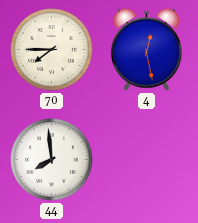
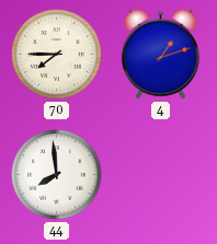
4: 12:28 -> 1:12
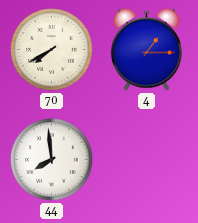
70: 7:45 -> 7:40
4: 1:12 -> 1:15
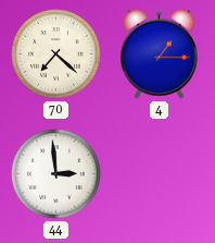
70: 7:40 -> 7:22
44: 7:59 -> 2:59
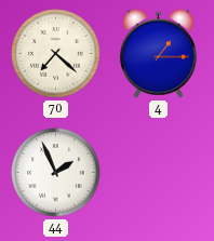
44: 2:59 -> 1:56
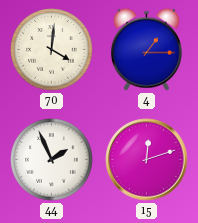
70: 7:22 -> 4:01
15: none -> 12:12
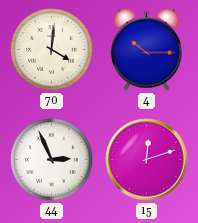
4: 1:15 -> 10:15
44: 1:56 -> 2:56
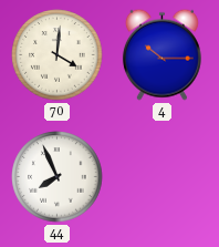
44: 2:56 -> 7:56
15: 12:12 -> none
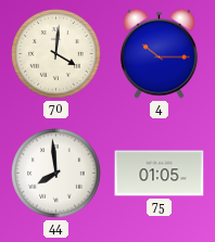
44: 7:56 -> 7:59
75: none -> 01:05
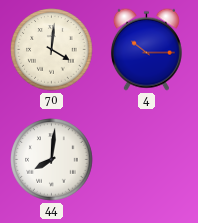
44: 7:59 -> 8:01
75: 01:05 -> none
